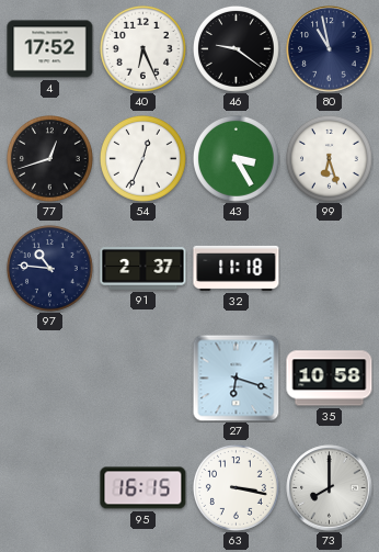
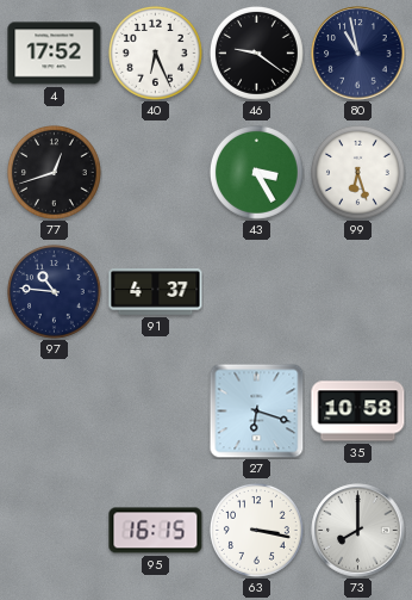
54: 12:34 -> none
91: 2:37 -> 4:37
32: 11:18 -> none
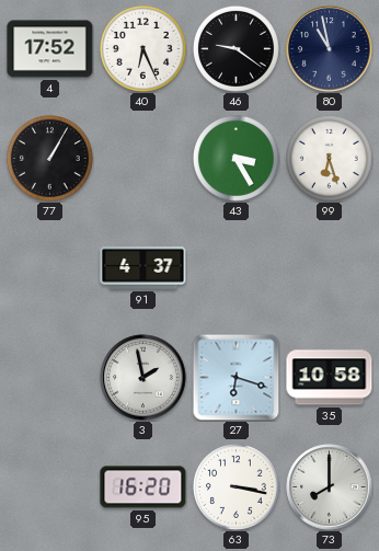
77: 12:42 -> 1:05
97: 10:46 -> none
3: none -> 1:58
95: 16:15 -> 16:20
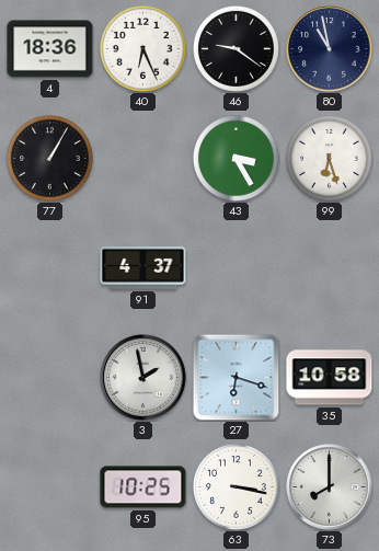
4: 17:52 -> 18:36
95: 16:20 -> 10:25
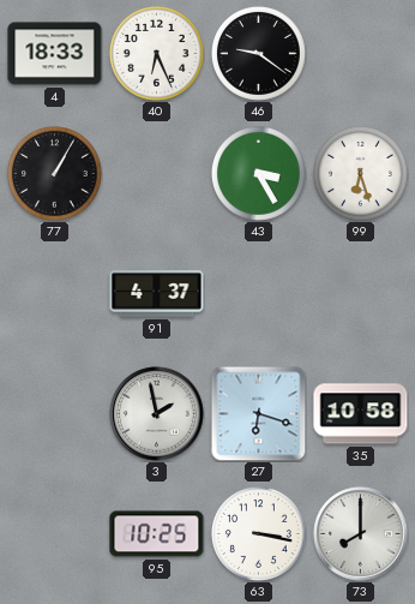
4: 18:36 -> 18:33
80: 10:58 -> none
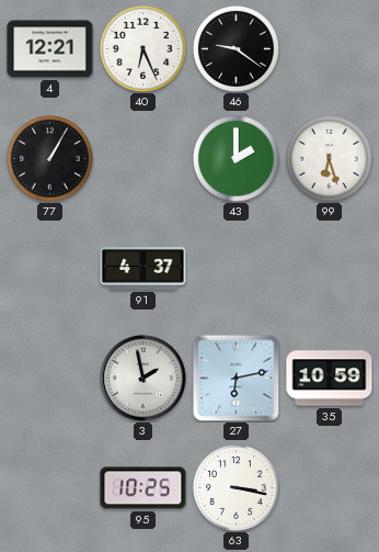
4: 18:33 -> 12:21
43: 3:25 -> 2:00
27: 6:18 -> 6:13
35: 10:58 -> 10:59
73: 8:00 -> none
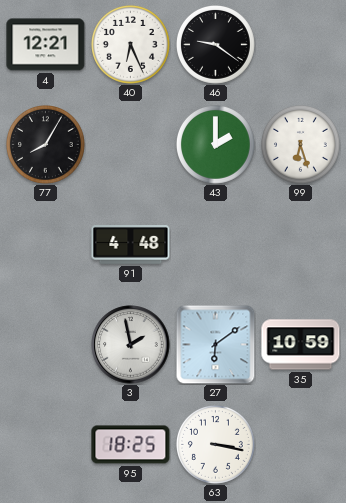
77: 1:05 -> 8:05
91: 4:37 -> 4:48
27: 6:13 -> 6:09
95: 10:25 -> 18:25
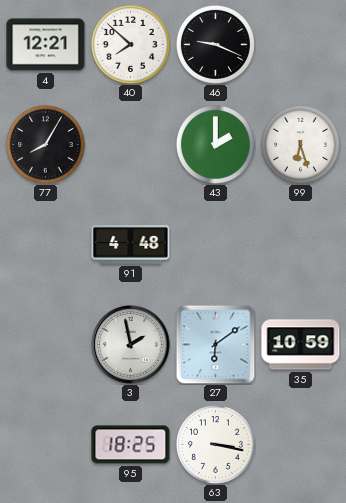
40: 6:26 -> 7:52
46: 9:21 -> 9:19
